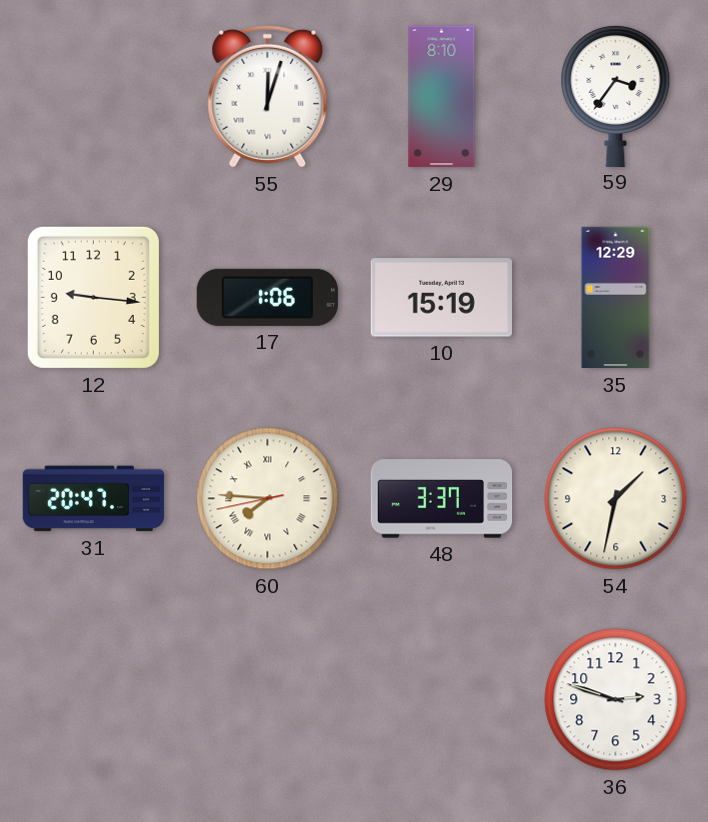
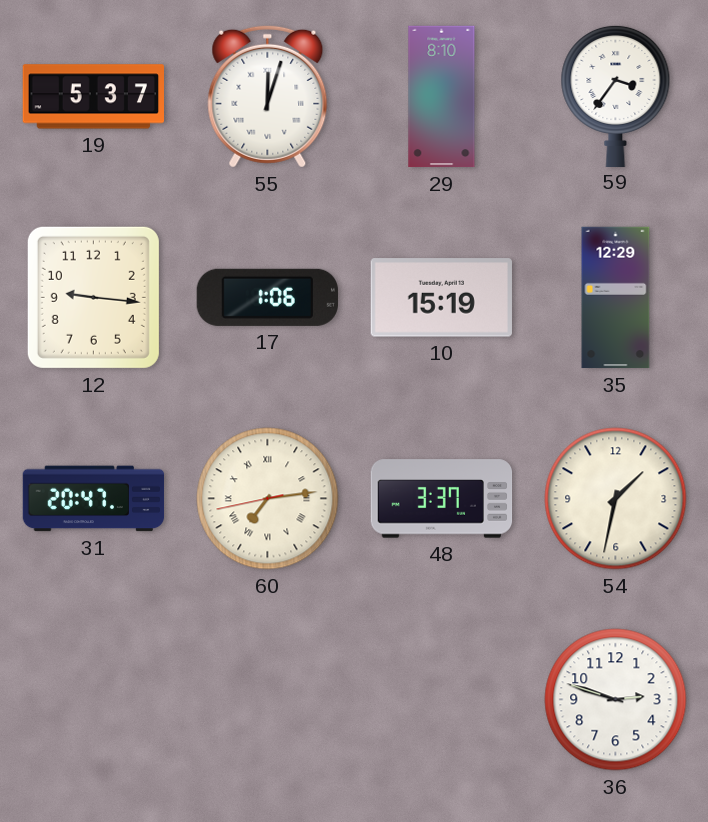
19: none -> 5:37
60: 7:45 -> 7:13
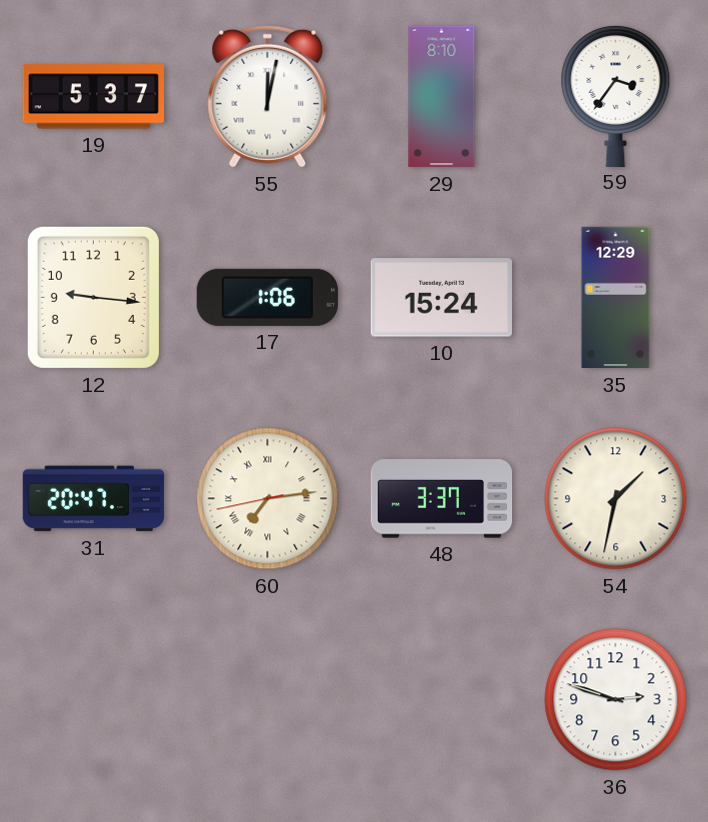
55: 12:03 -> 12:02
10: 15:19 -> 15:24
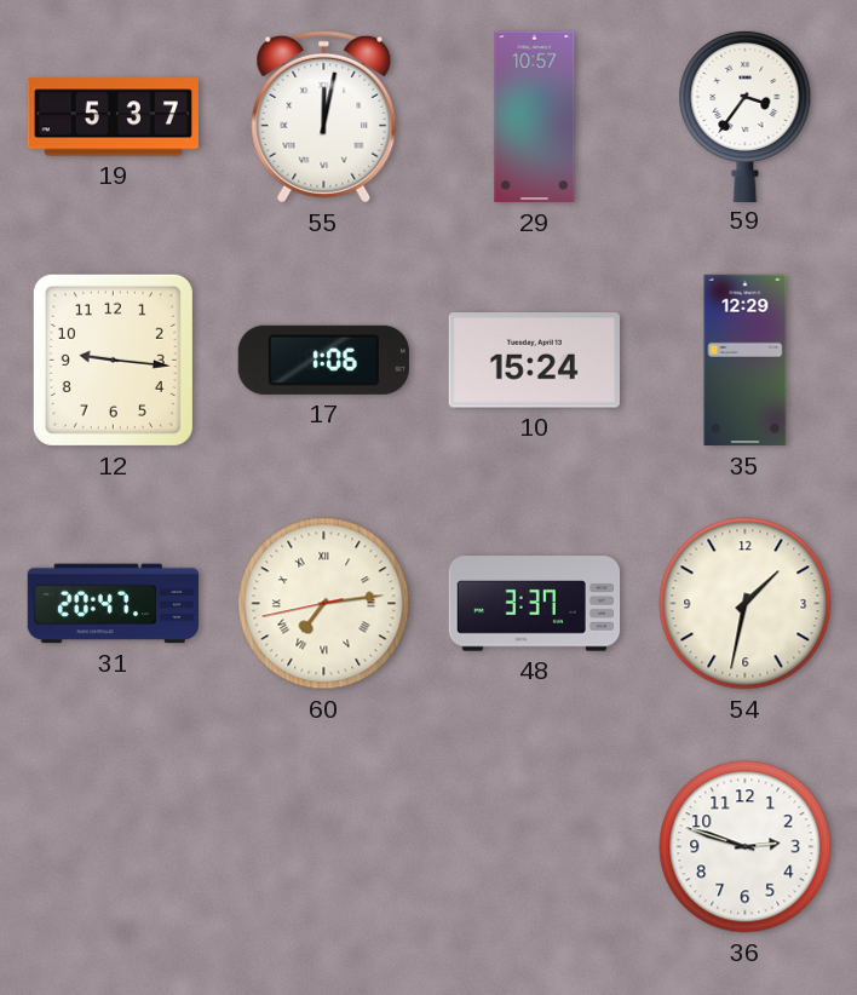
29: 8:10 -> 10:57
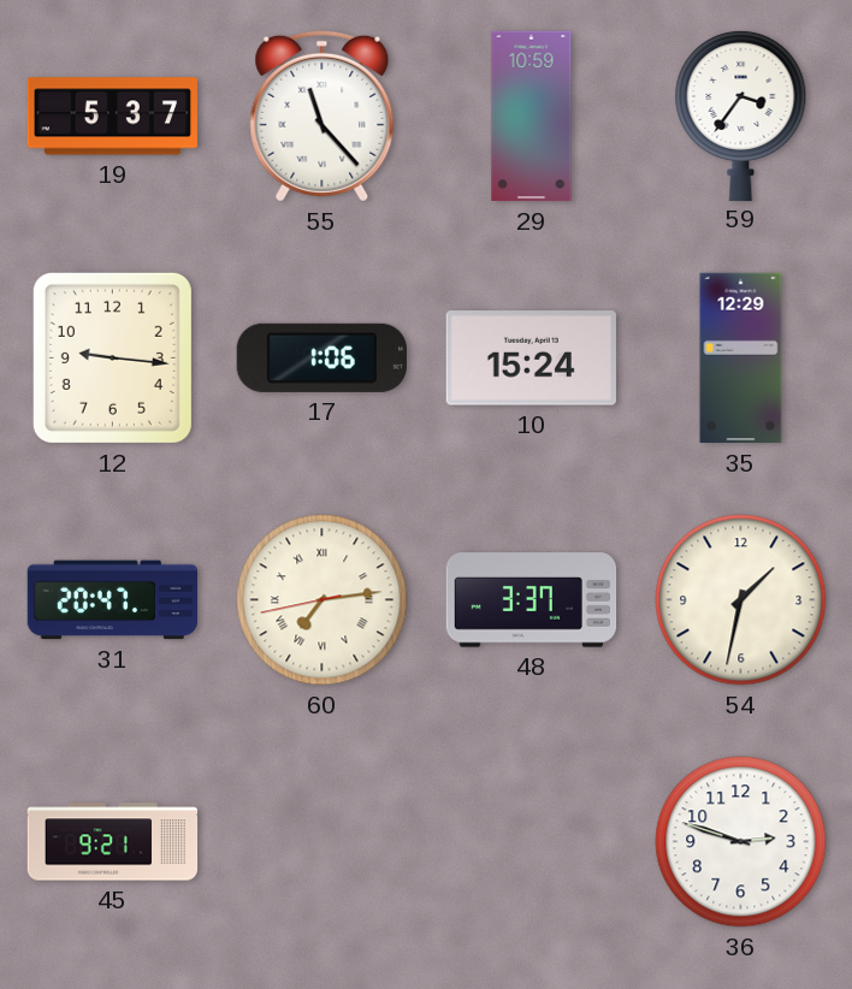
55: 12:02 -> 11:23
29: 10:57 -> 10:59
45: none -> 9:21
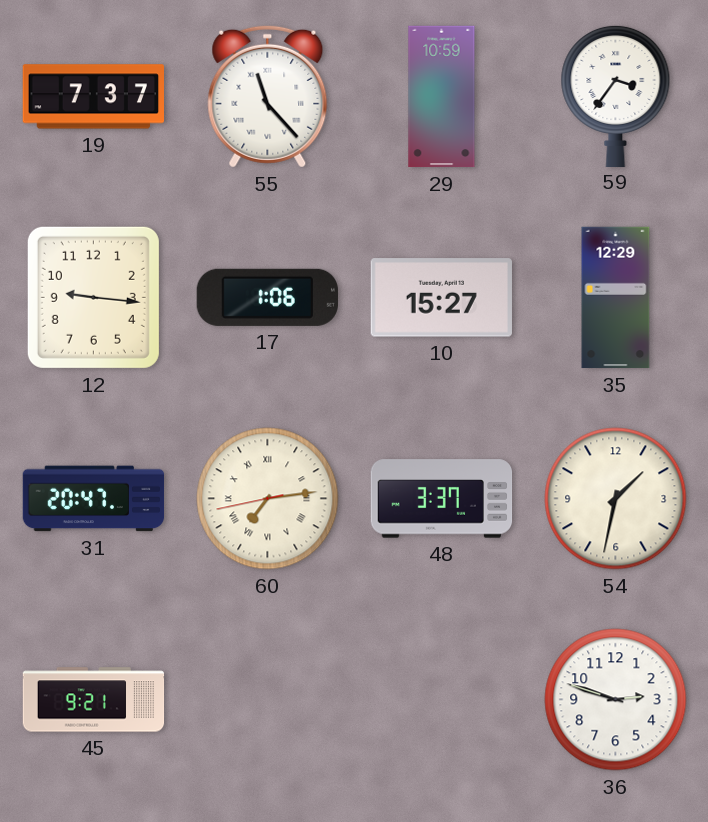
19: 5:37 -> 7:37
10: 15:24 -> 15:27
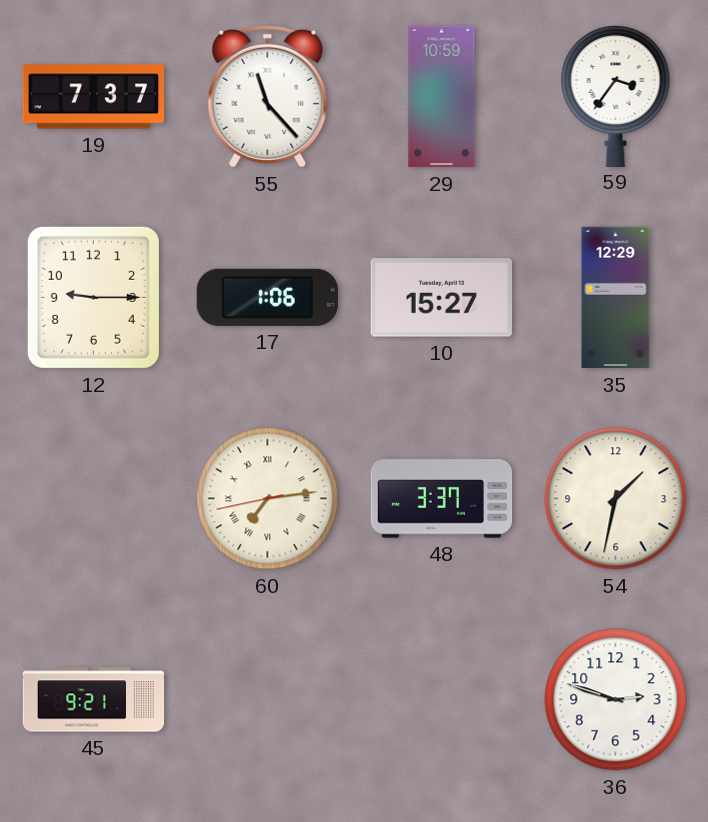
12: 9:16 -> 9:15
31: 20:47 -> none
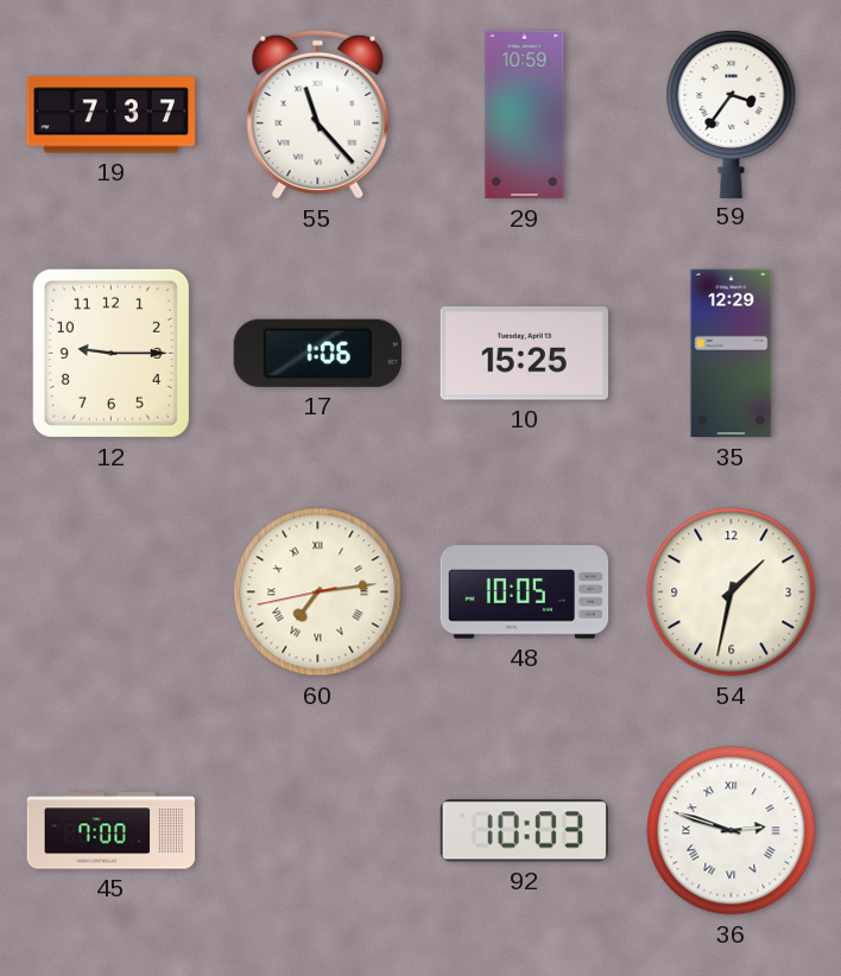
10: 15:27 -> 15:25
48: 3:37 -> 10:05
45: 9:21 -> 7:00
92: none -> 10:03
36 numerals: Arabic -> Roman
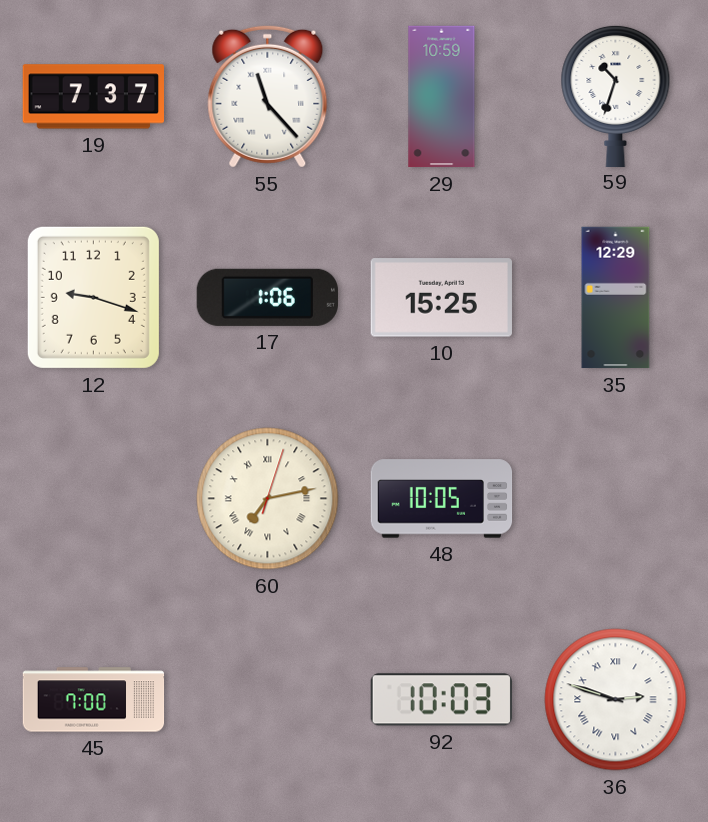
59: 3:36 -> 10:33
12: 9:15 -> 9:18
60: 7:13:43 -> 7:13:03
54: 1:32 -> none
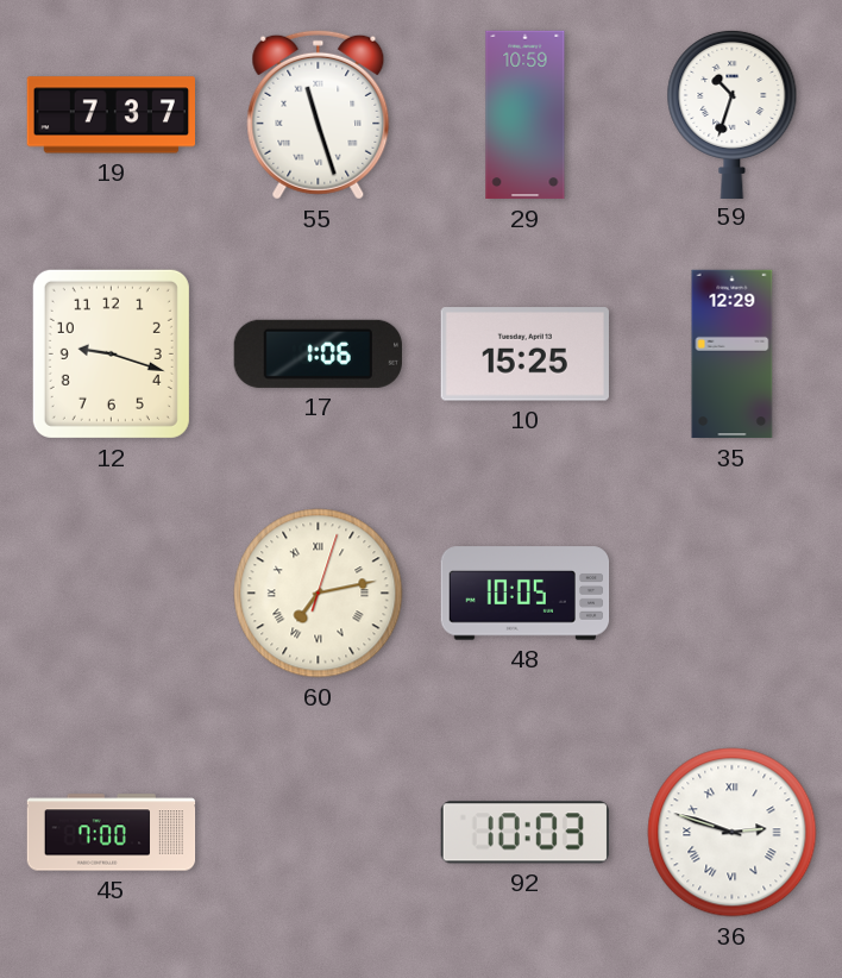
55: 11:23 -> 11:27
